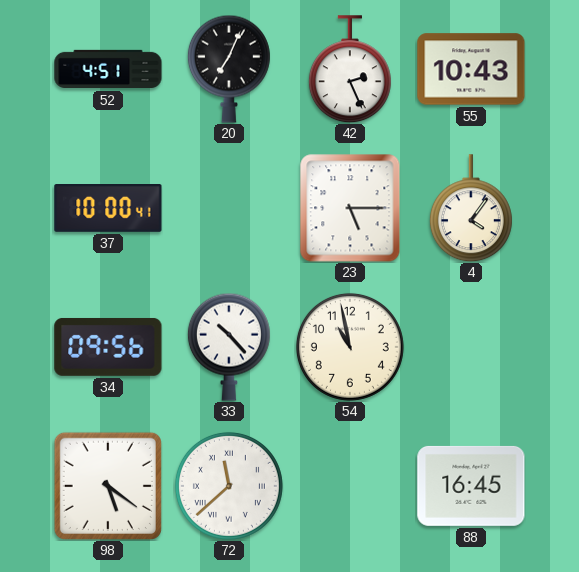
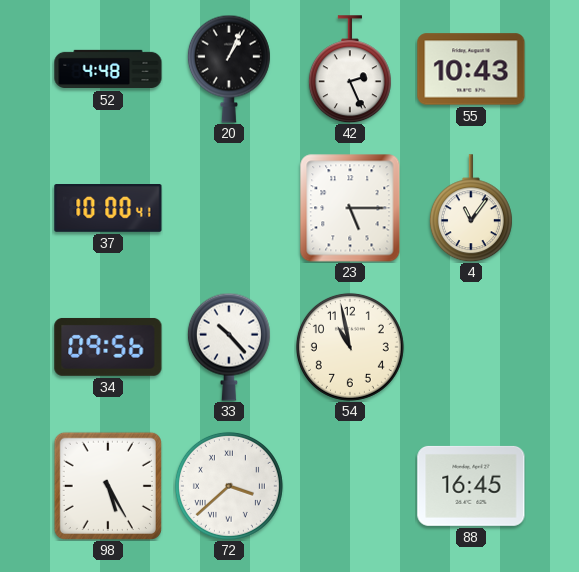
52: 4:51 -> 4:48
20: 7:04 -> 1:04
4: 4:06 -> 11:06
98: 5:21 -> 5:25
72: 11:38 -> 3:38
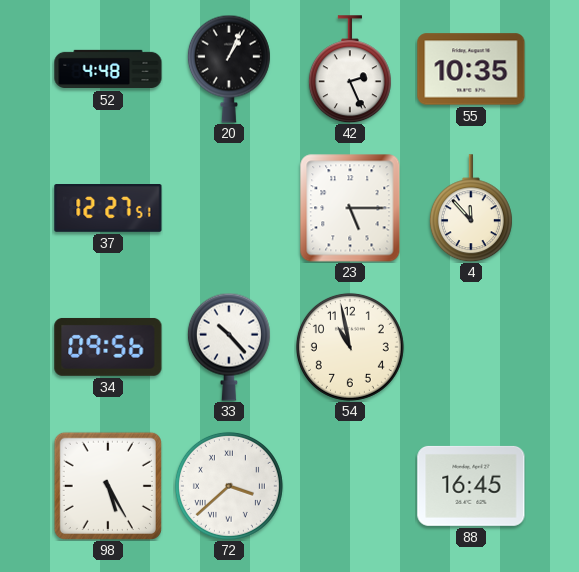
55: 10:43 -> 10:35
37: 10:00 -> 12:27
4: 11:06 -> 11:53
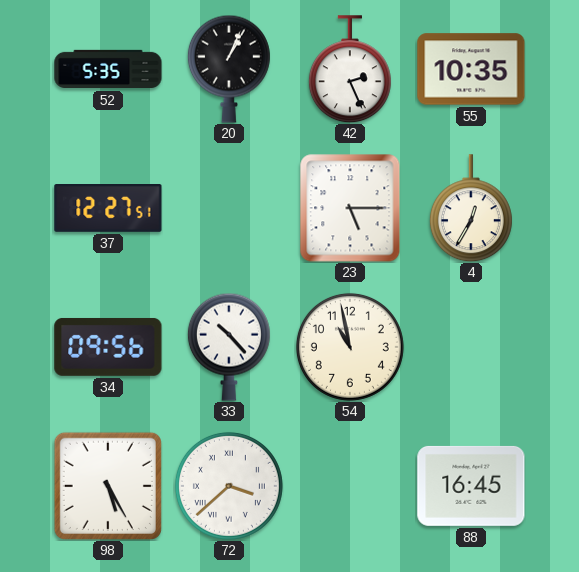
52: 4:48 -> 5:35
4: 11:53 -> 12:35
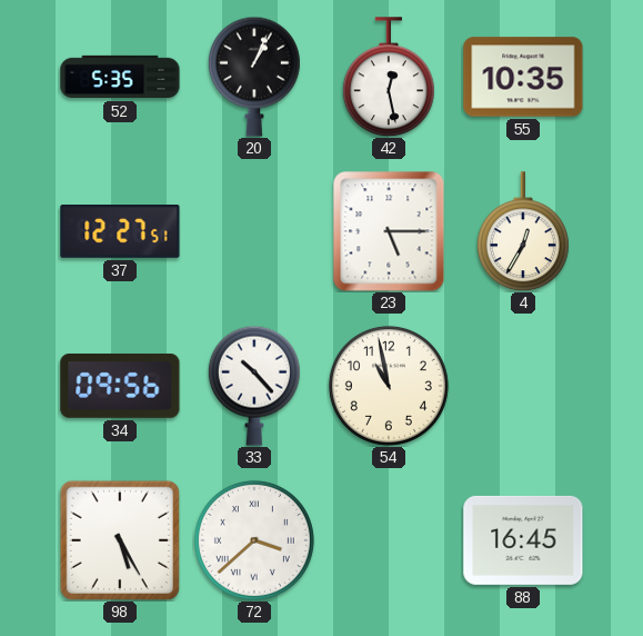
42: 2:26 -> 12:28
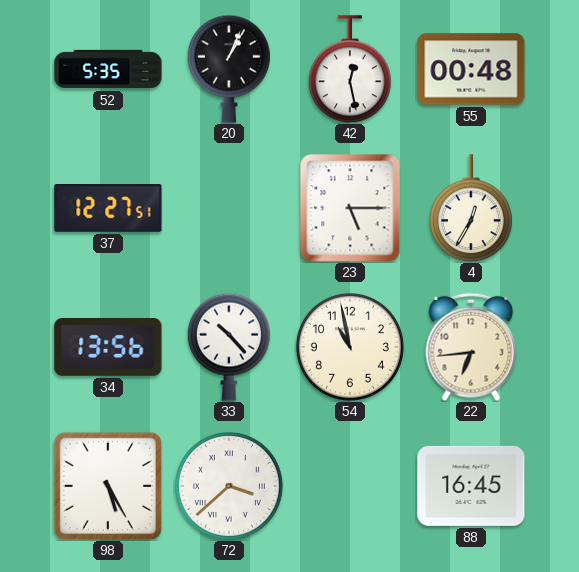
55: 10:35 -> 00:48
34: 09:56 -> 13:56
22: none -> 6:44
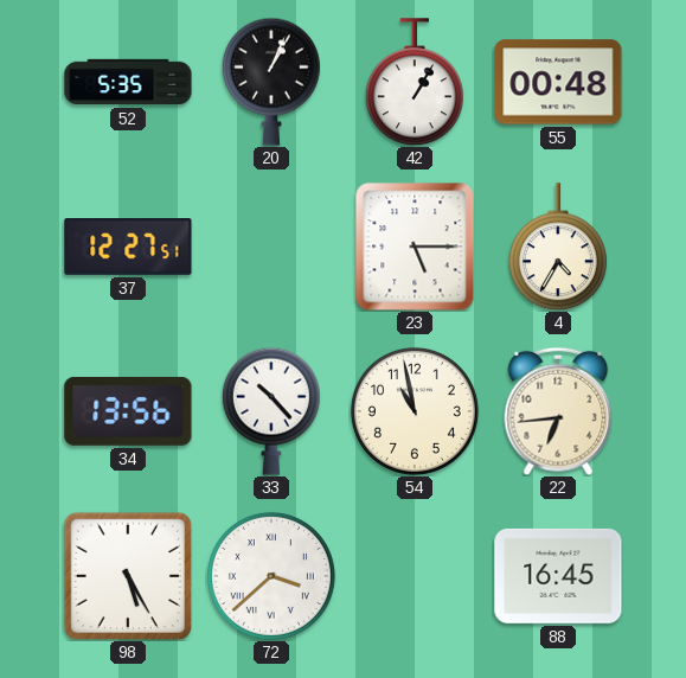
42: 12:28 -> 1:05
4: 12:35 -> 4:35
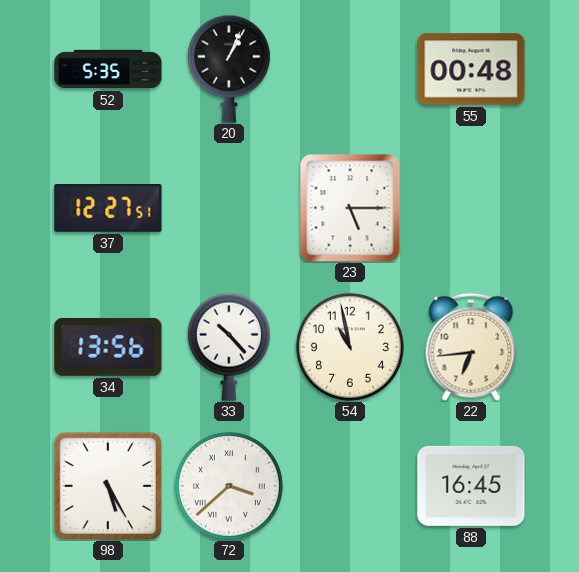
42: 1:05 -> none
4: 4:35 -> none
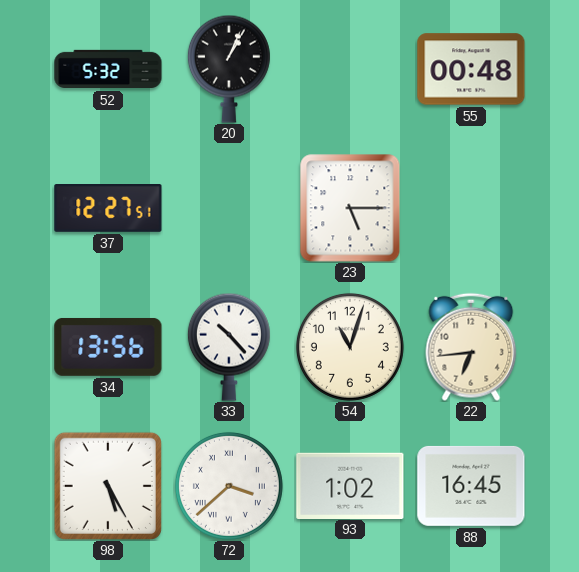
52: 5:35 -> 5:32
54: 10:58 -> 11:03
93: none -> 1:02
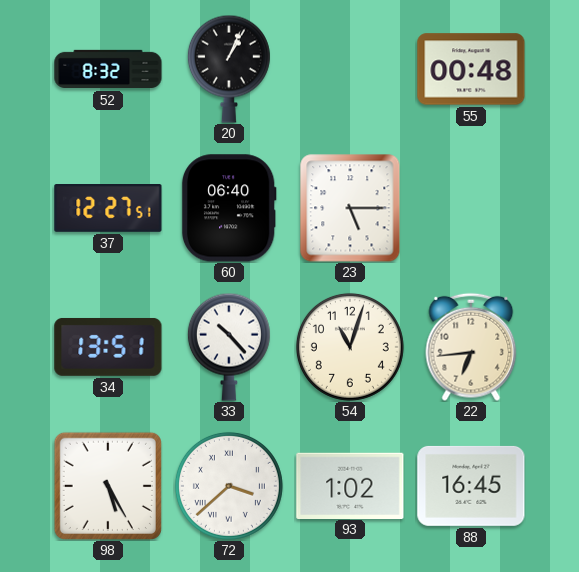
52: 5:32 -> 8:32
60: none -> 06:40
34: 13:56 -> 13:51
